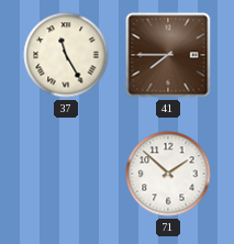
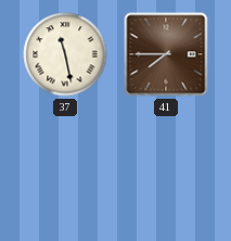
37: 11:25 -> 11:28
71: 1:52 -> none
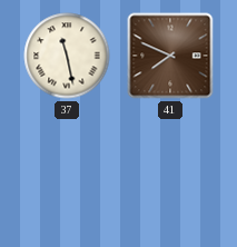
41: 7:45 -> 7:49
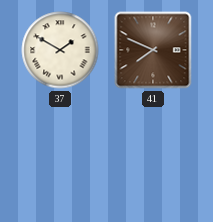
37: 11:28 -> 1:50
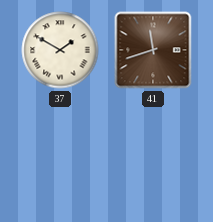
41: 7:49 -> 11:42
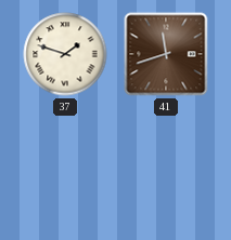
37: 1:50 -> 1:48
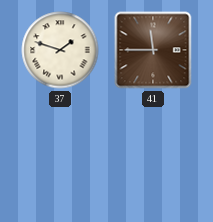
41: 11:42 -> 11:45
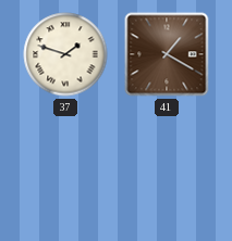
41: 11:45 -> 1:20
